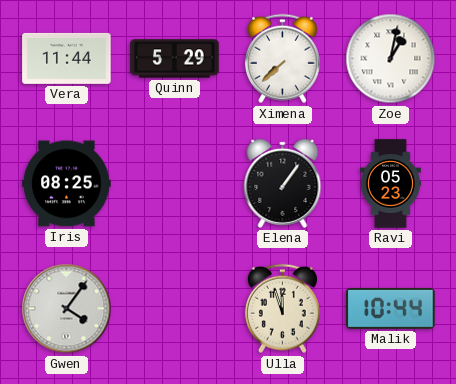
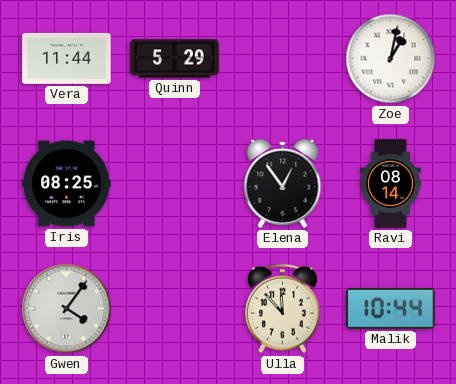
Ximena: 7:38 -> none
Elena: 1:06 -> 12:54
Ravi: 05:23 -> 08:14
Ulla: 11:57 -> 11:53
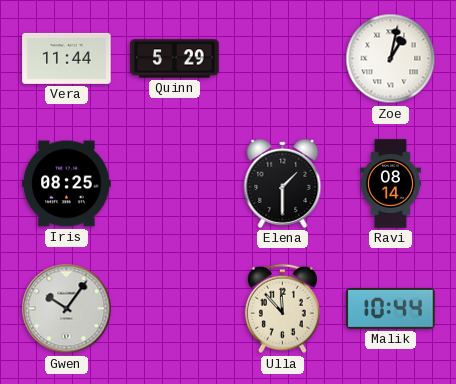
Elena: 12:54 -> 1:30
Gwen: 4:06 -> 10:06
